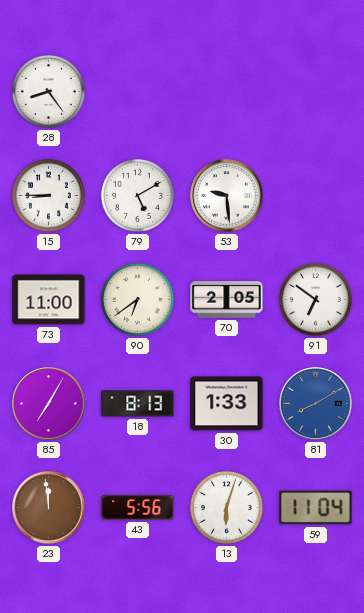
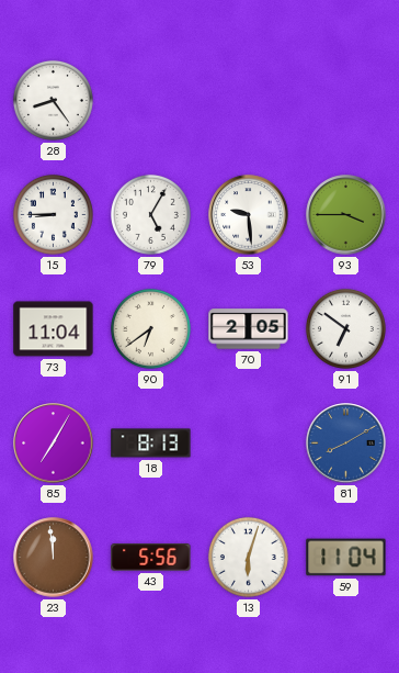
79: 5:10 -> 5:05
93: none -> 3:45
73: 11:00 -> 11:04
30: 1:33 -> none
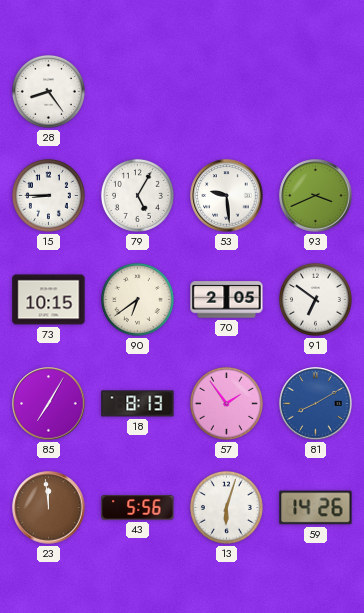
93: 3:45 -> 3:41
73: 11:04 -> 10:15
57: none -> 1:54
59: 11:04 -> 14:26
